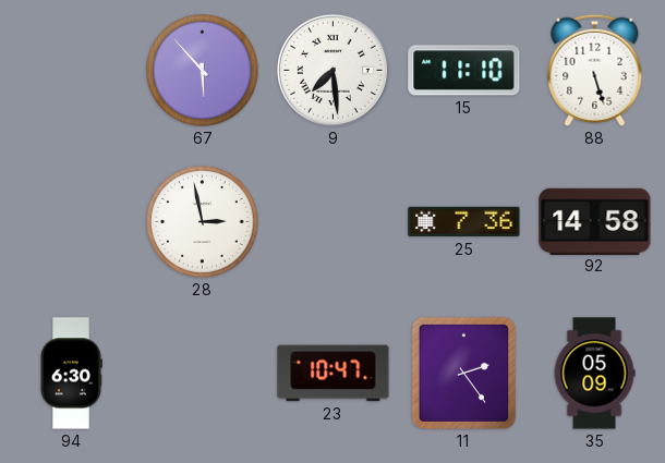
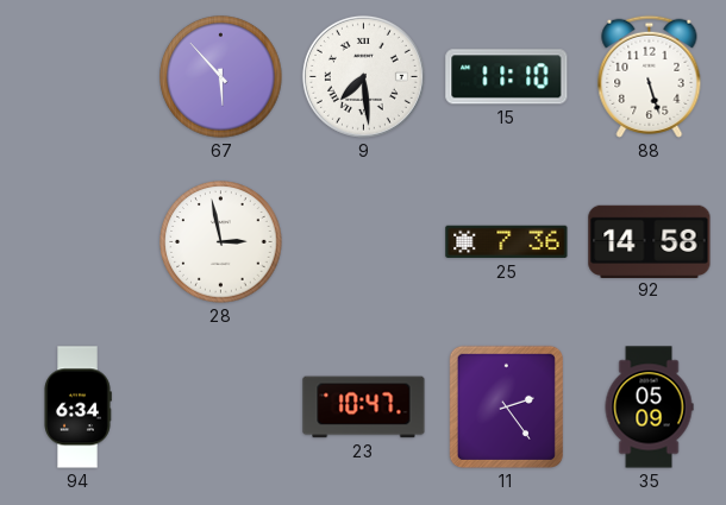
94: 6:30 -> 6:34
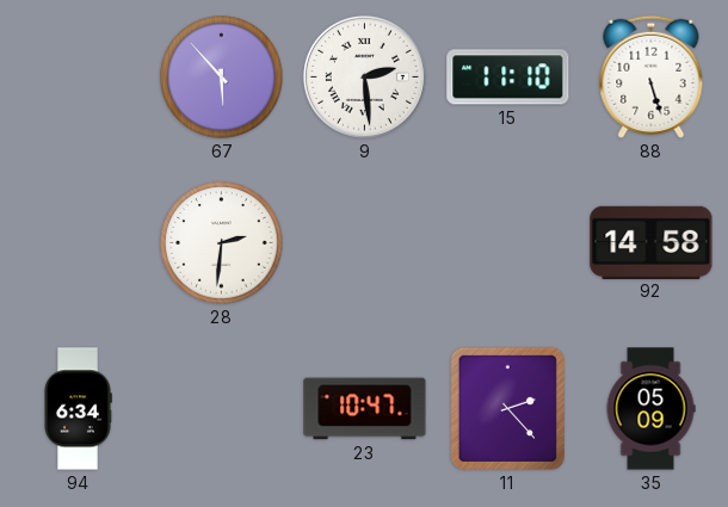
9: 7:29 -> 2:29
28: 2:58 -> 2:31
25: 7:36 -> none
11: 2:24 -> 2:23
